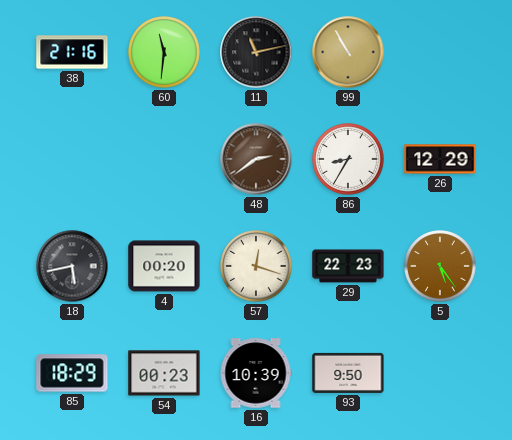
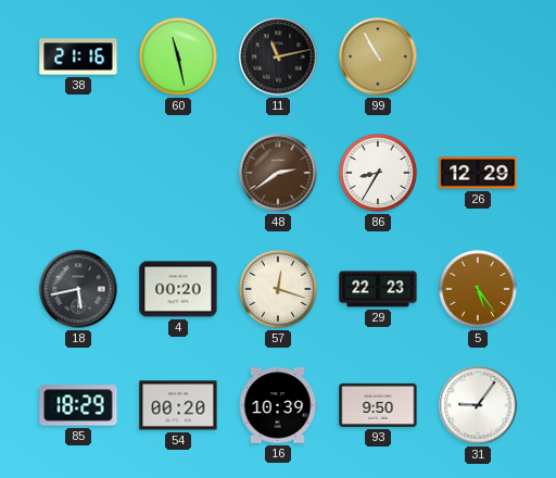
60: 11:31 -> 11:28
54: 00:23 -> 00:20
31: none -> 9:06
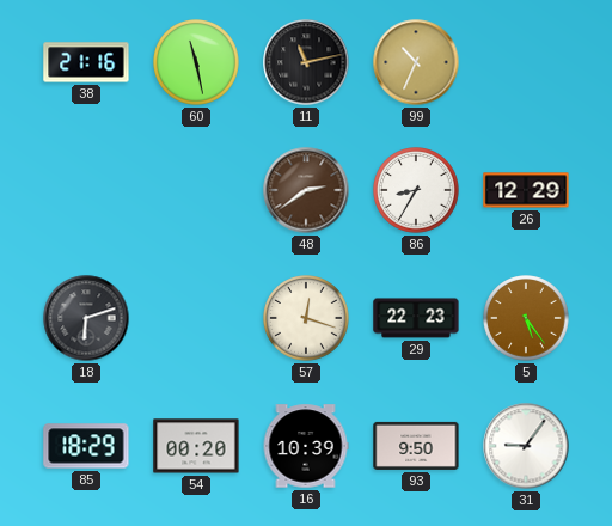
99: 10:55 -> 10:34
18: 5:43 -> 6:12
4: 00:20 -> none
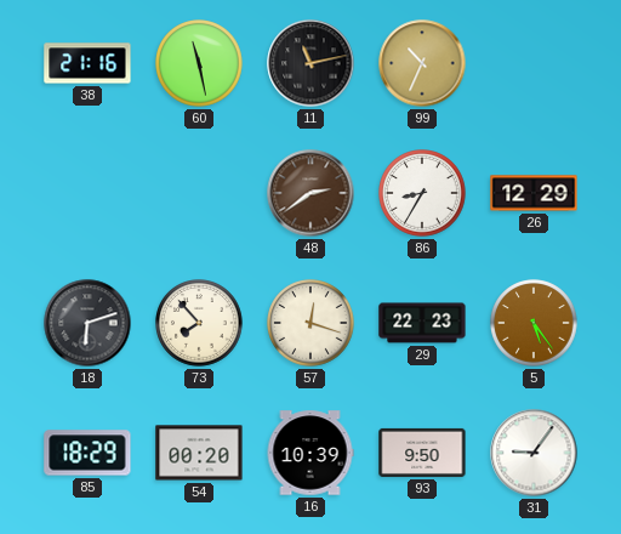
73: none -> 7:53
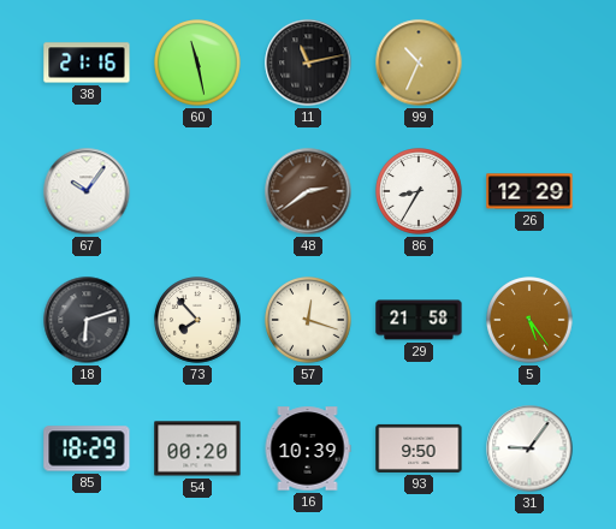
67: none -> 10:06
29: 22:23 -> 21:58
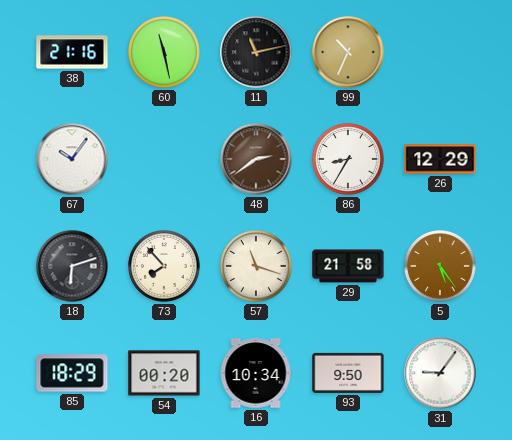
57: 12:18 -> 11:18
16: 10:39 -> 10:34
